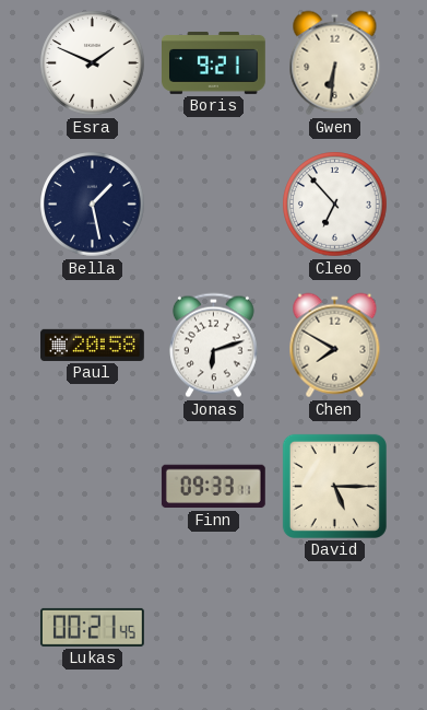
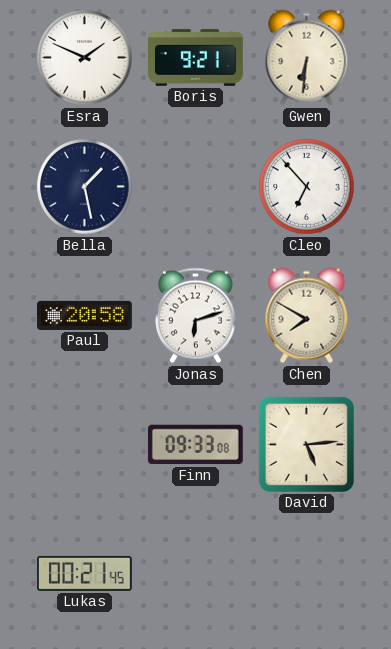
Finn: 09:33:11 -> 09:33:08
David: 5:15 -> 5:14
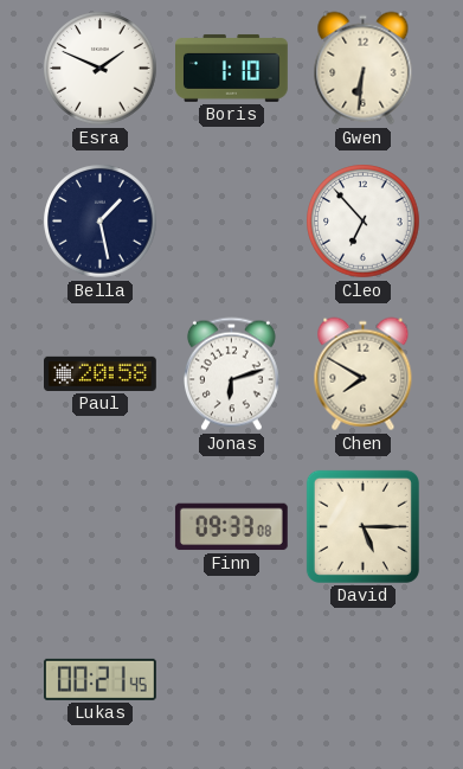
Boris: 9:21 -> 1:10
David: 5:14 -> 5:15
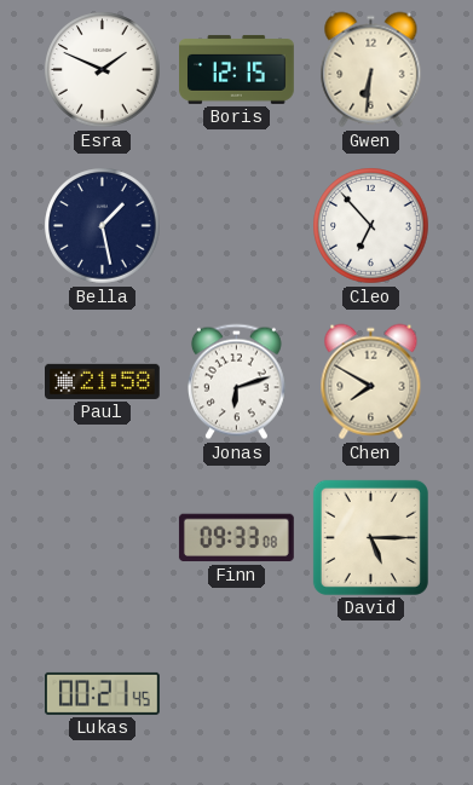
Boris: 1:10 -> 12:15
Paul: 20:58 -> 21:58
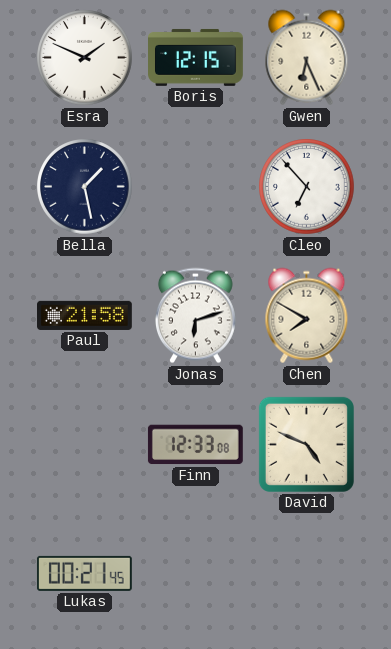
Gwen: 6:31 -> 6:26
Finn: 09:33 -> 12:33
David: 5:15 -> 4:49
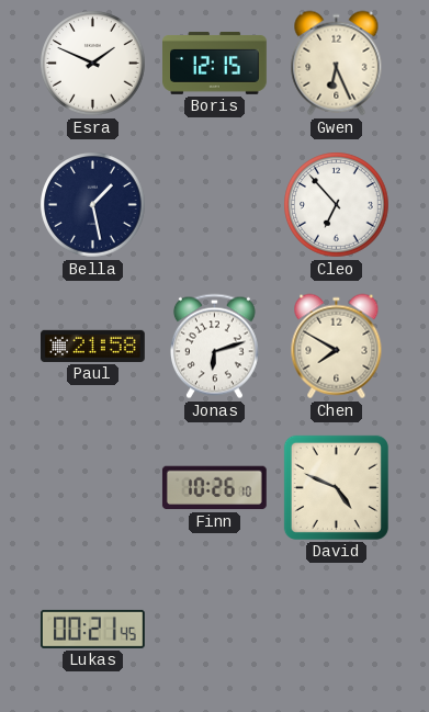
Finn: 12:33 -> 10:26
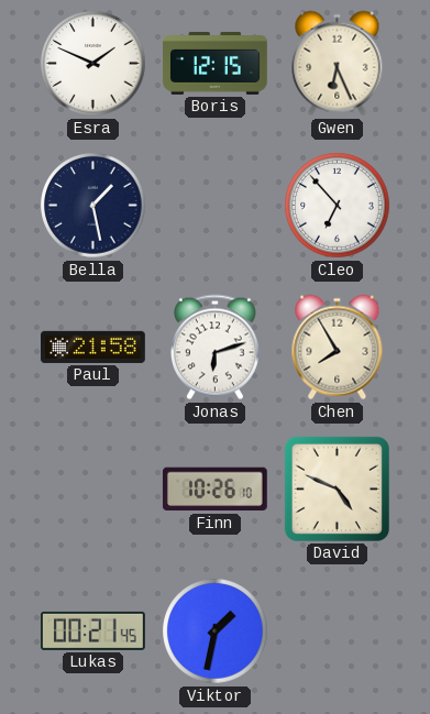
Chen: 7:50 -> 7:55
Viktor: none -> 1:32
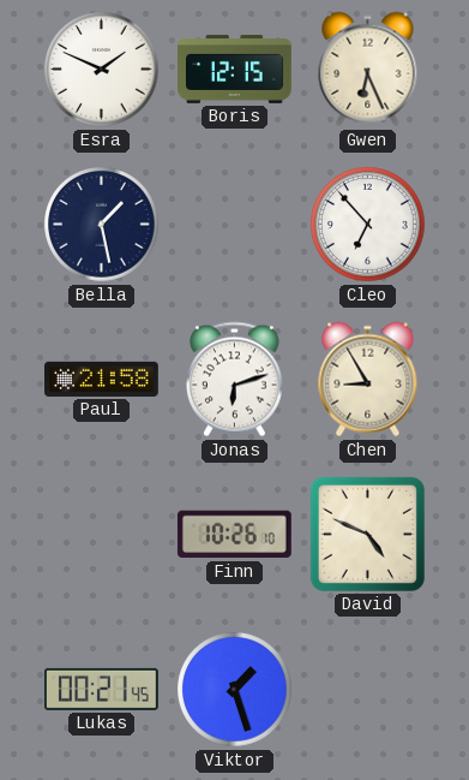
Chen: 7:55 -> 8:55
Viktor: 1:32 -> 1:27
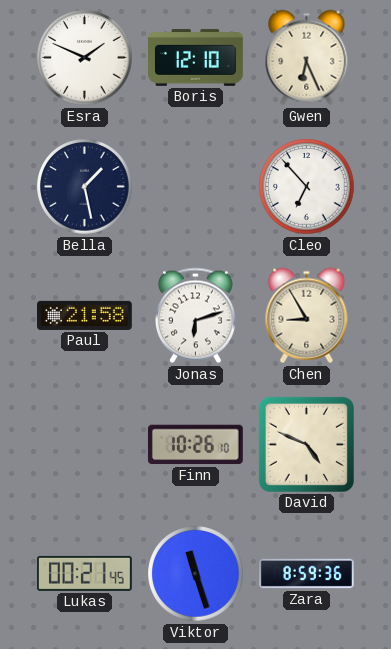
Boris: 12:15 -> 12:10
Viktor: 1:27 -> 11:27
Zara: none -> 8:59
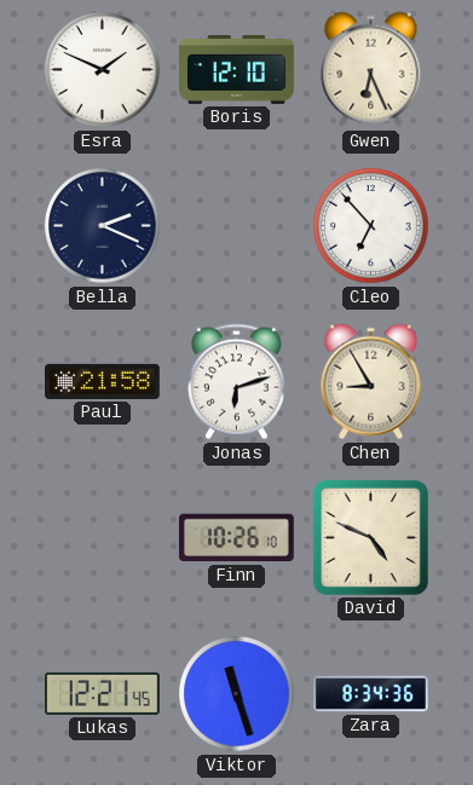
Bella: 1:28 -> 2:19
Lukas: 00:21 -> 12:21
Zara: 8:59 -> 8:34
